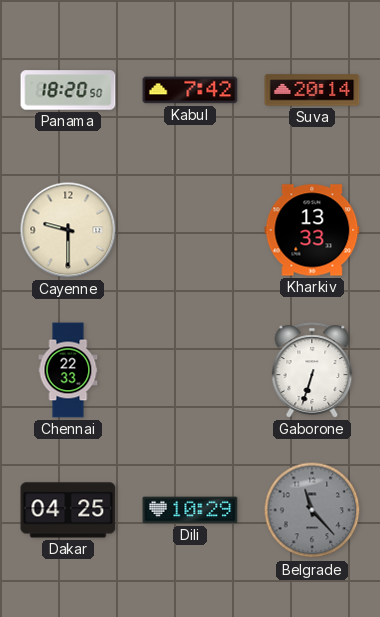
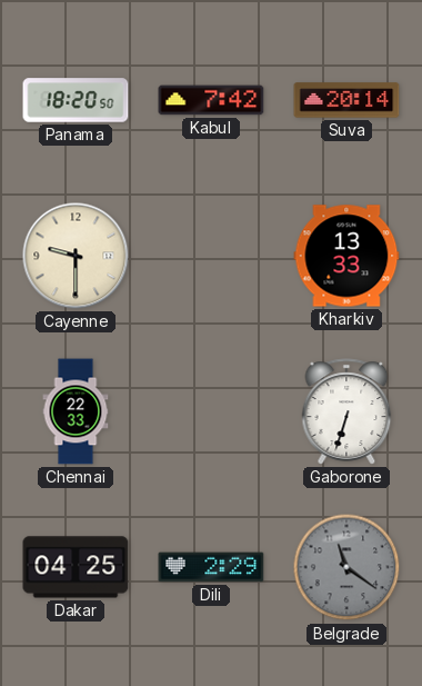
Dili: 10:29 -> 2:29
Belgrade: 11:23 -> 11:21
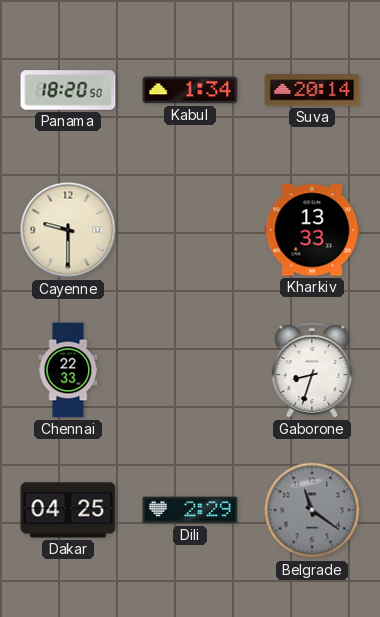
Kabul: 7:42 -> 1:34
Gaborone: 6:33 -> 8:33
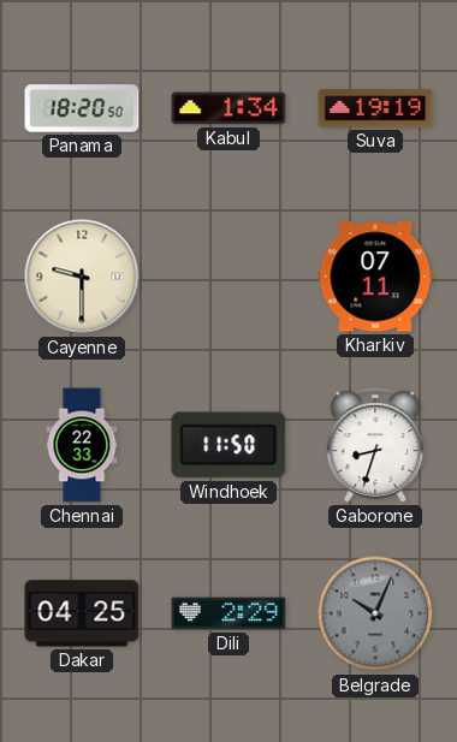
Suva: 20:14 -> 19:19
Kharkiv: 13:33 -> 07:11
Windhoek: none -> 11:50
Belgrade: 11:21 -> 10:04
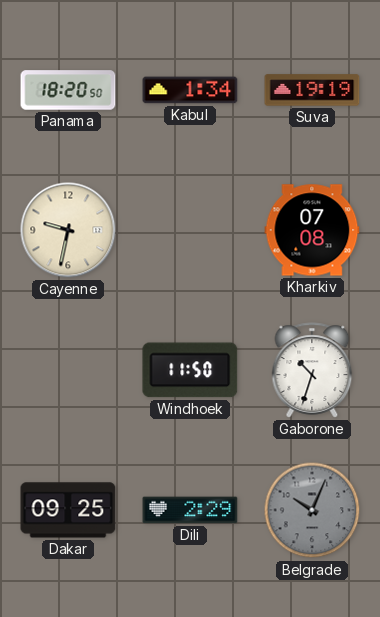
Cayenne: 9:30 -> 9:32
Kharkiv: 07:11 -> 07:08
Chennai: 22:33 -> none
Gaborone: 8:33 -> 10:33
Dakar: 04:25 -> 09:25
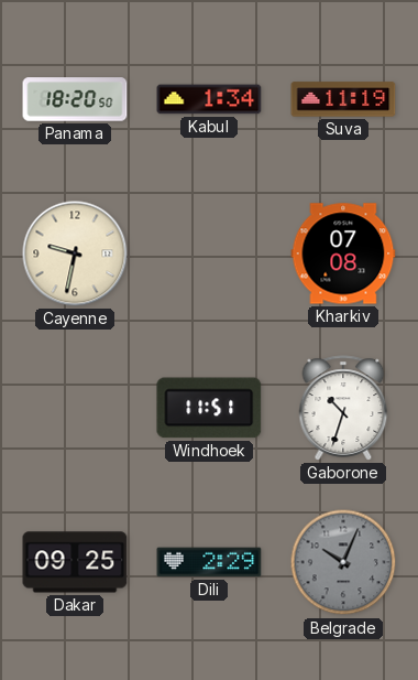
Suva: 19:19 -> 11:19
Windhoek: 11:50 -> 11:51
